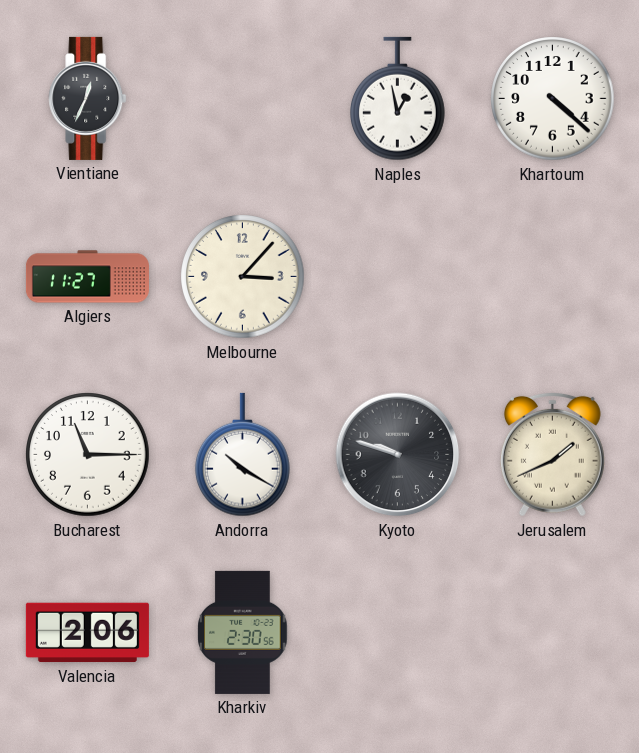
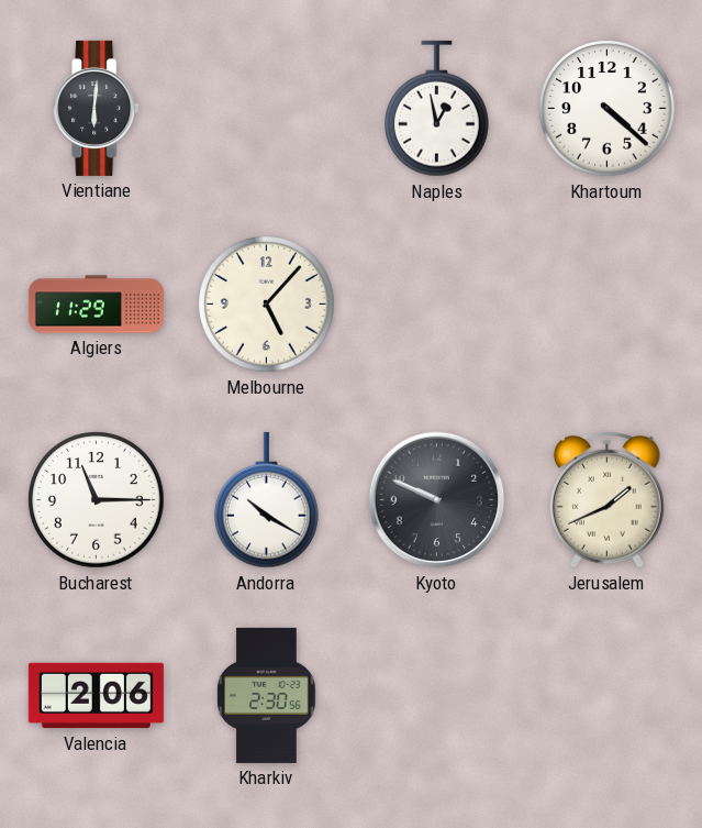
Vientiane: 12:34 -> 6:01
Algiers: 11:27 -> 11:29
Melbourne: 3:07 -> 5:07
Kyoto: 9:48 -> 9:49
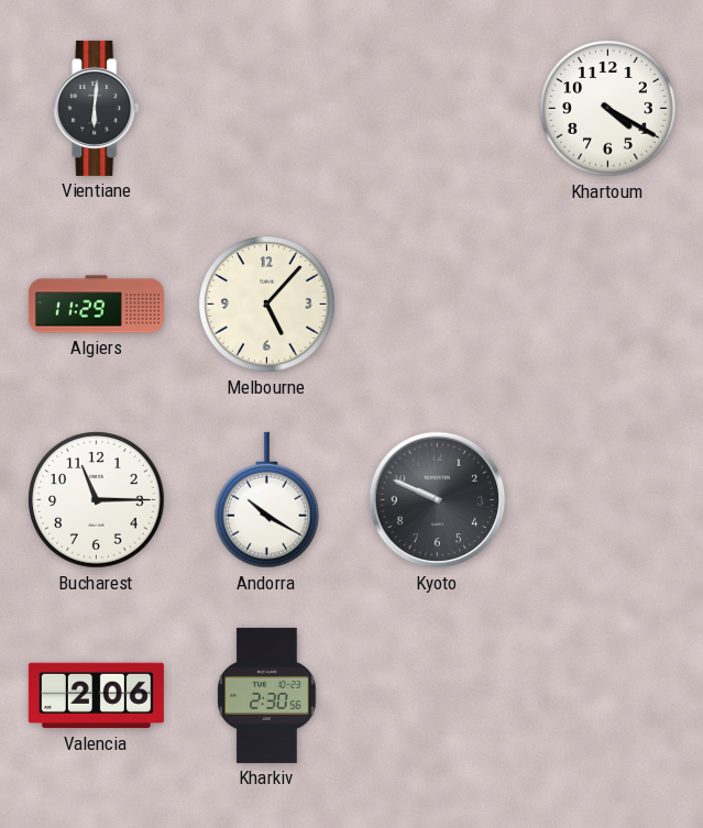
Naples: 12:58 -> none
Khartoum: 4:22 -> 4:20
Jerusalem: 1:41 -> none
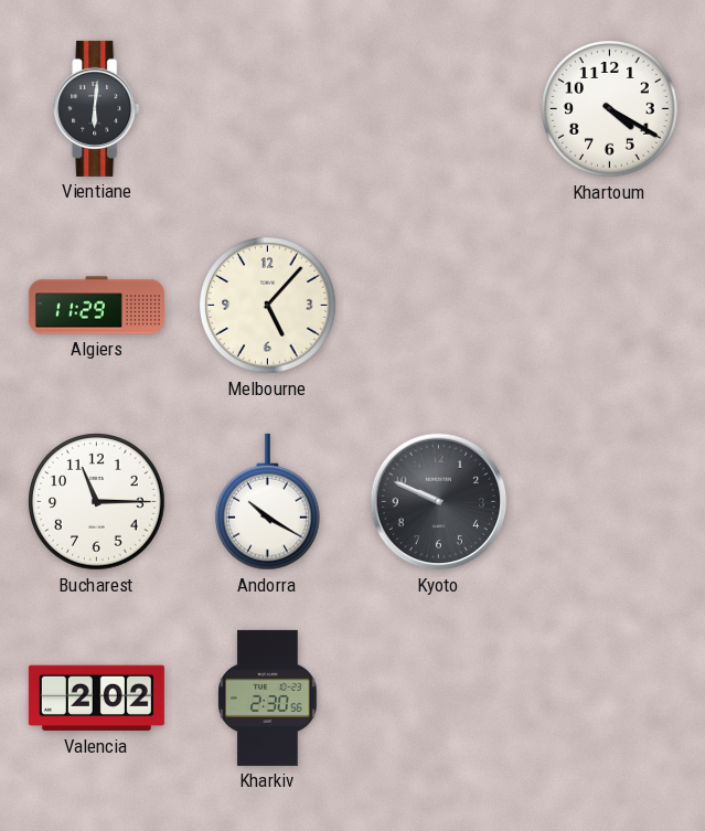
Valencia: 2:06 -> 2:02
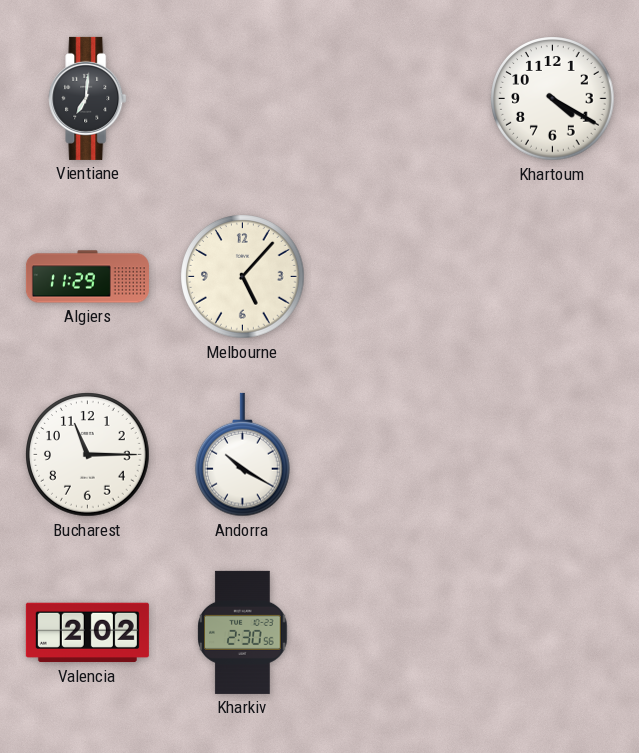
Vientiane: 6:01 -> 7:01
Kyoto: 9:49 -> none
